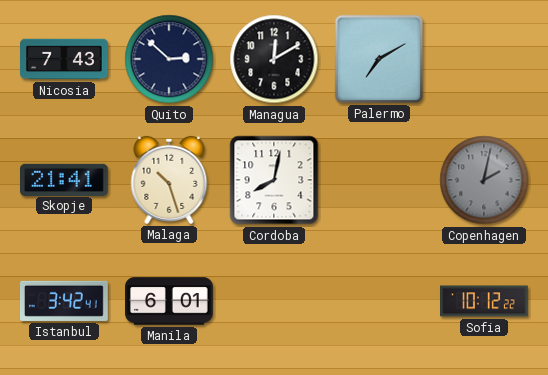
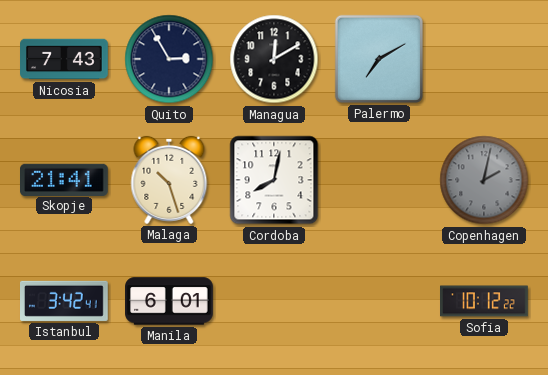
Quito: 2:52 -> 2:55
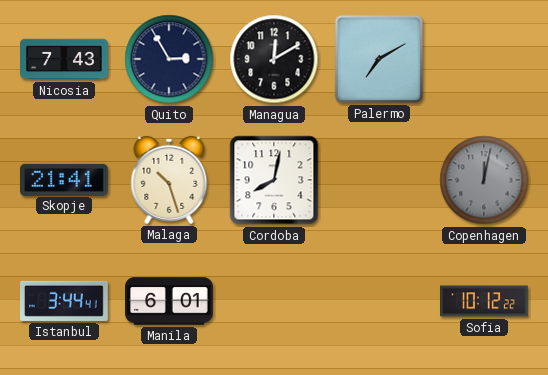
Copenhagen: 2:02 -> 12:02
Istanbul: 3:42 -> 3:44
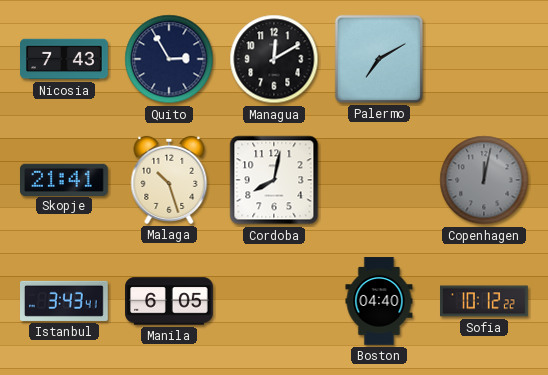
Istanbul: 3:44 -> 3:43
Manila: 6:01 -> 6:05
Boston: none -> 04:40
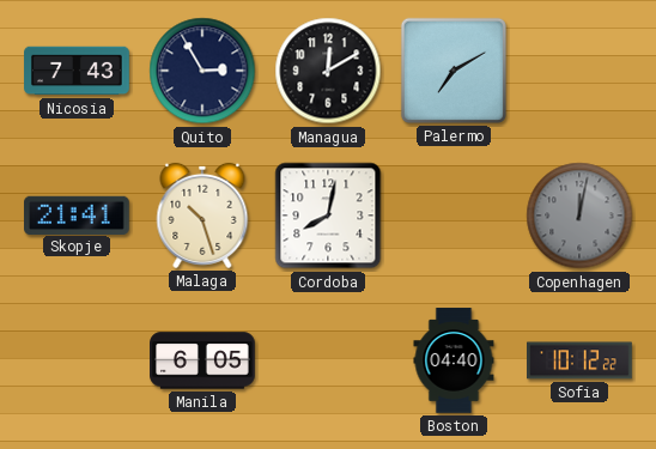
Istanbul: 3:43 -> none
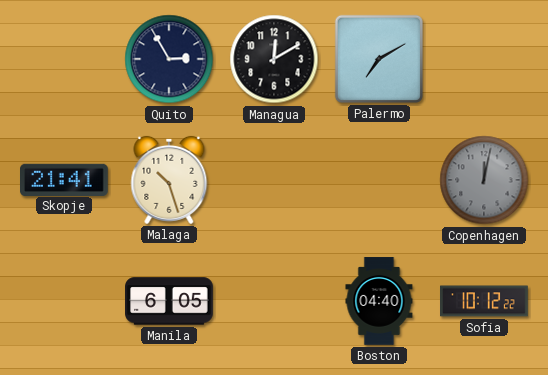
Nicosia: 7:43 -> none
Cordoba: 8:02 -> none
